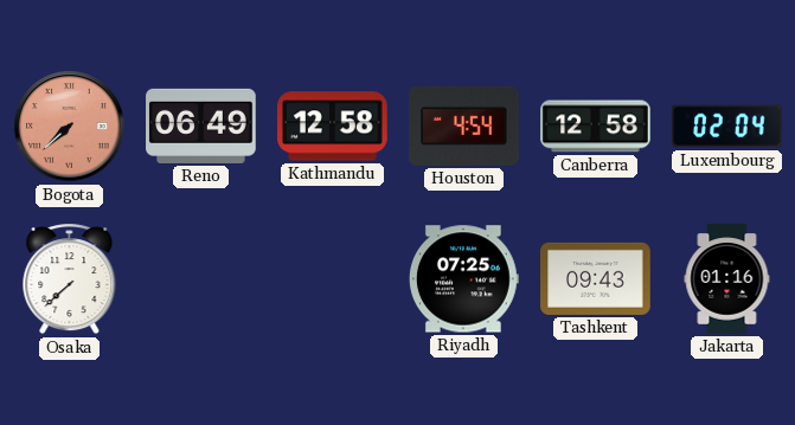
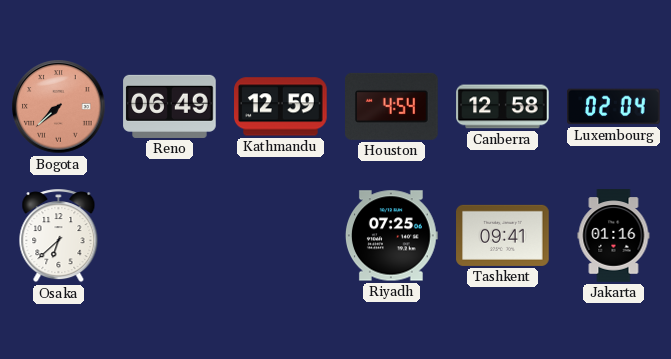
Kathmandu: 12:58 -> 12:59
Osaka: 7:38 -> 6:38
Tashkent: 09:43 -> 09:41
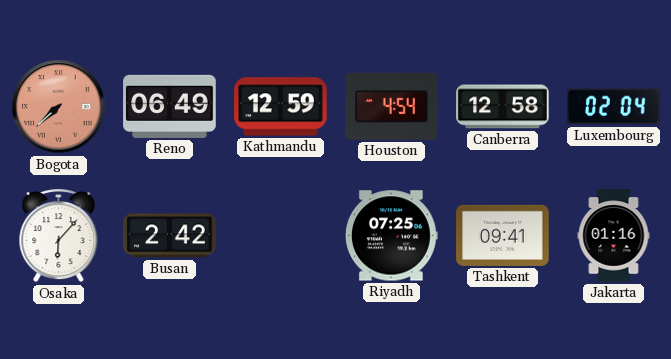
Osaka: 6:38 -> 6:07
Busan: none -> 2:42
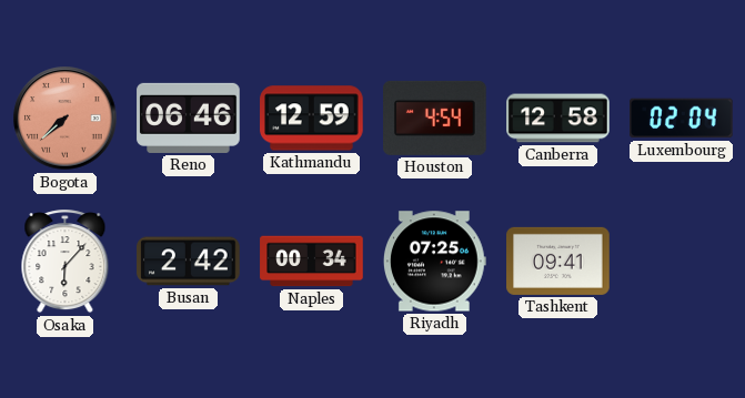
Reno: 06:49 -> 06:46
Naples: none -> 00:34
Jakarta: 01:16 -> none
